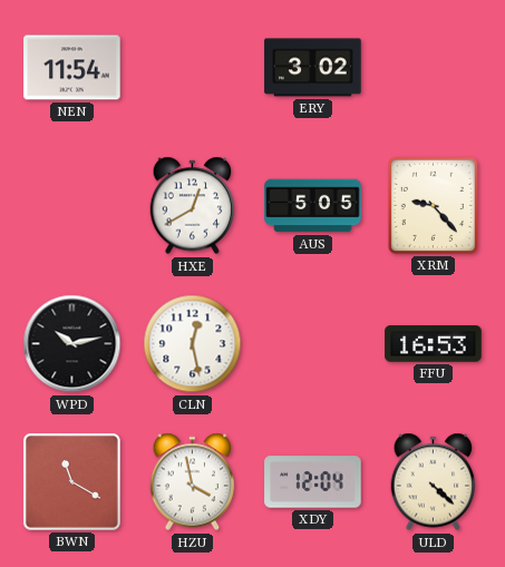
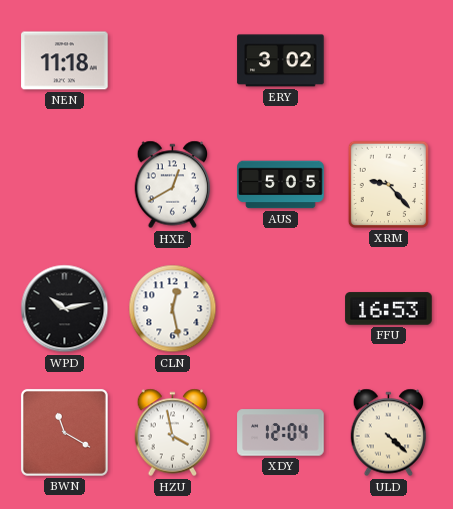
NEN: 11:54 -> 11:18
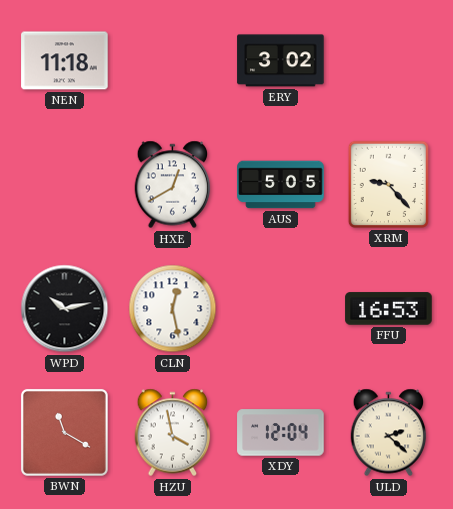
ULD: 4:22 -> 2:22
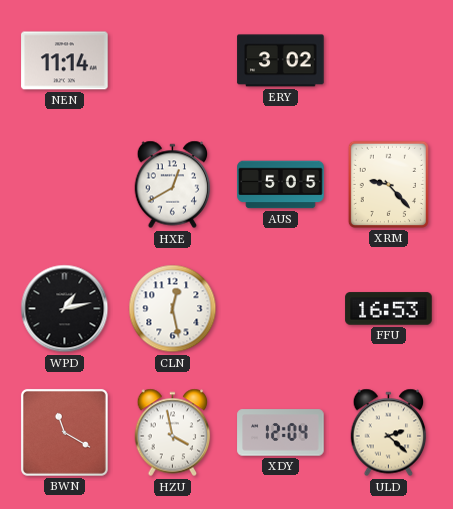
NEN: 11:18 -> 11:14
WPD: 10:13 -> 1:13
